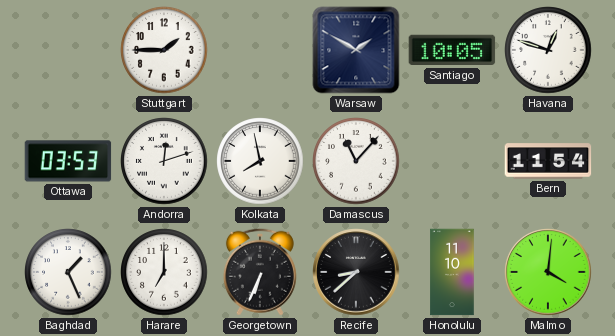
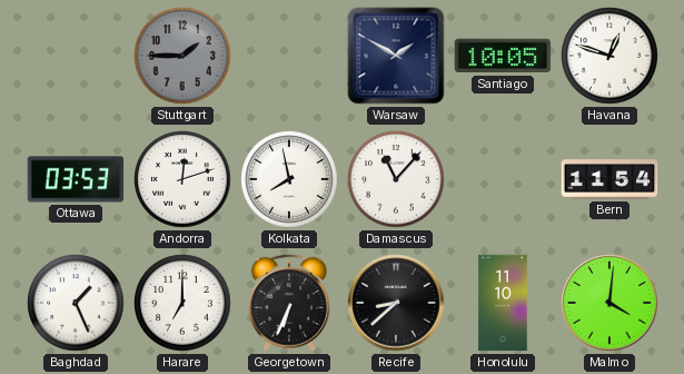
Stuttgart dial: white -> grey
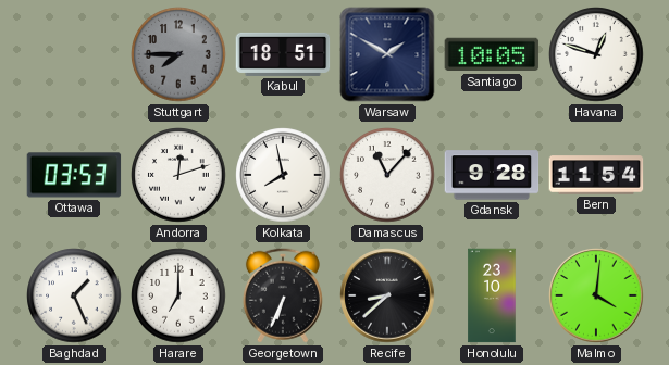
Stuttgart: 1:45 -> 7:45
Kabul: none -> 18:51
Gdansk: none -> 9:28
Honolulu: 11:10 -> 23:10
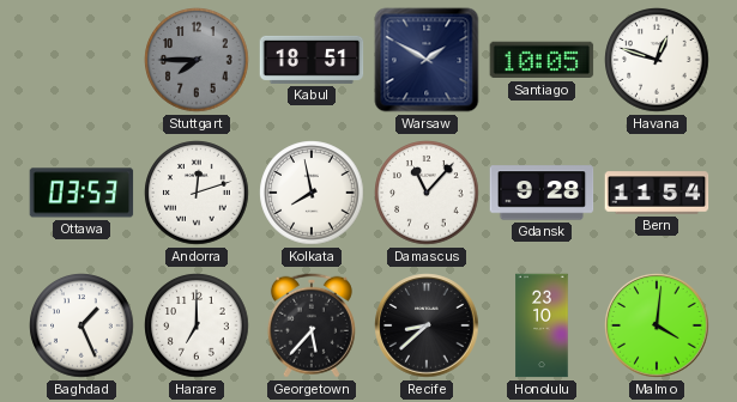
Georgetown: 6:34 -> 5:37
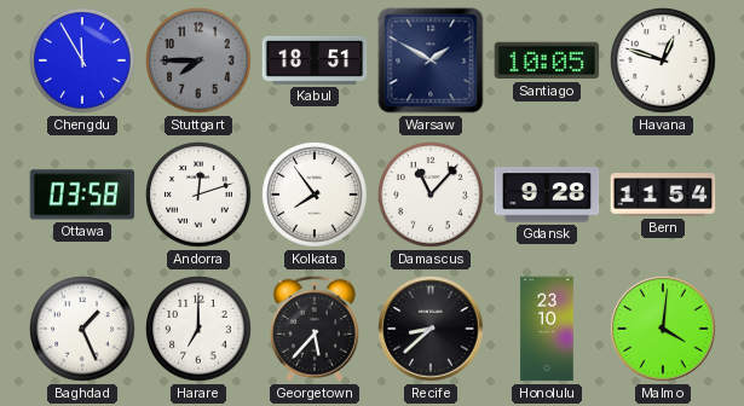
Chengdu: none -> 11:55
Ottawa: 03:53 -> 03:58
Kolkata: 7:58 -> 7:54
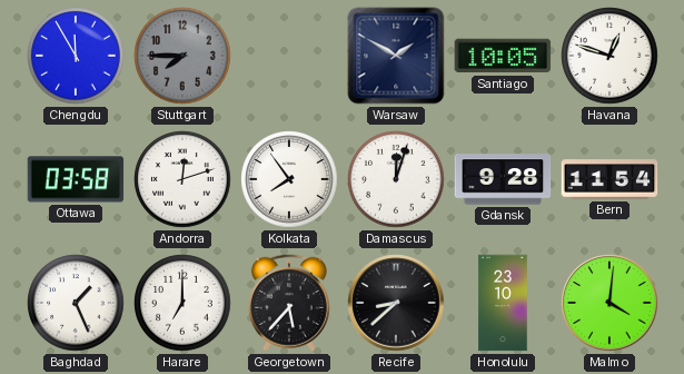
Kabul: 18:51 -> none
Damascus: 11:07 -> 12:03
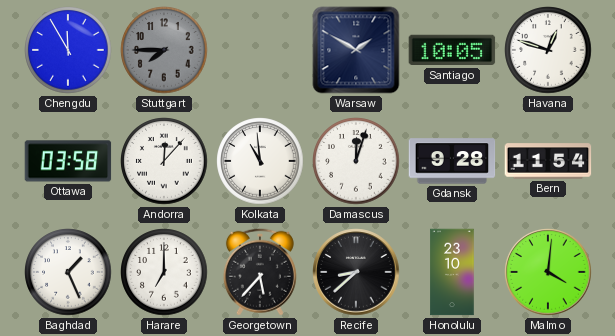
Andorra: 12:12 -> 12:07
Kolkata: 7:54 -> 10:59
